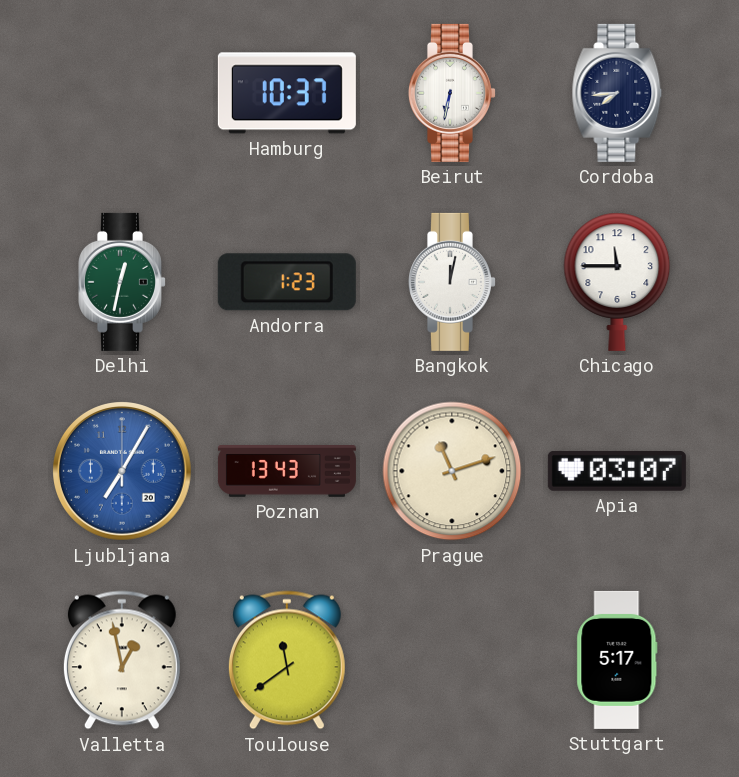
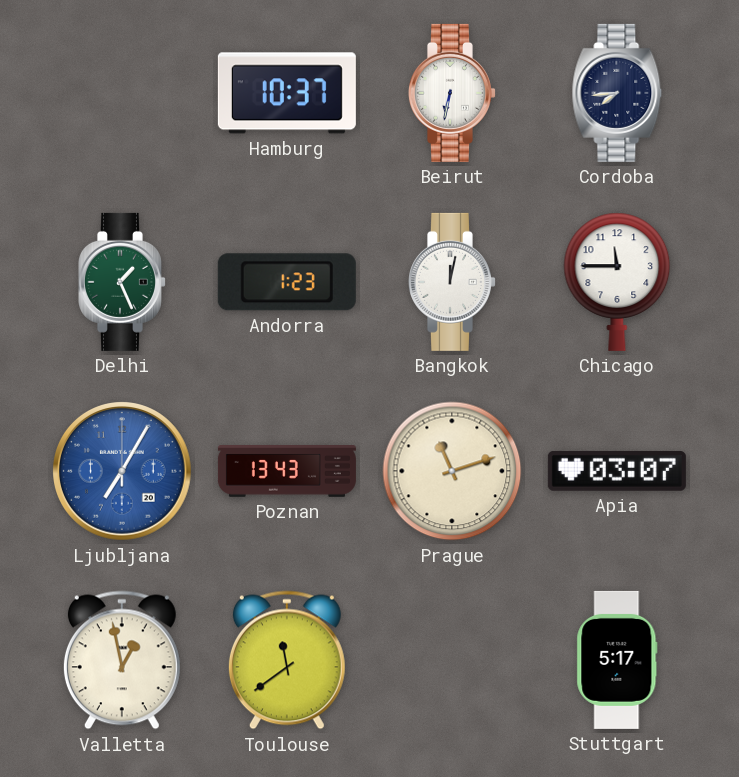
Delhi: 12:32 -> 1:26
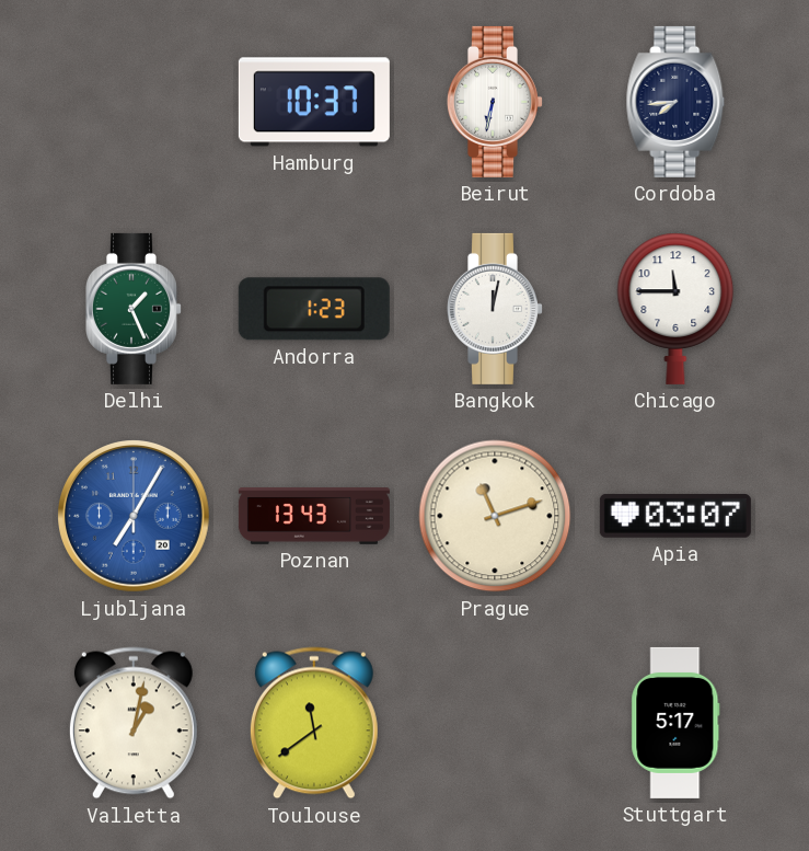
Valletta: 12:58 -> 1:02
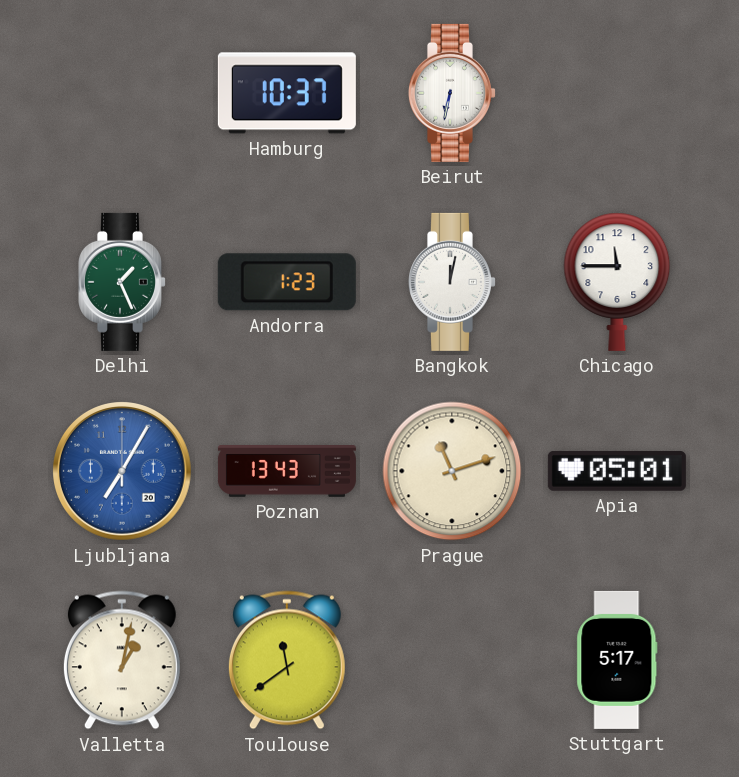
Cordoba: 7:44 -> none
Apia: 03:07 -> 05:01
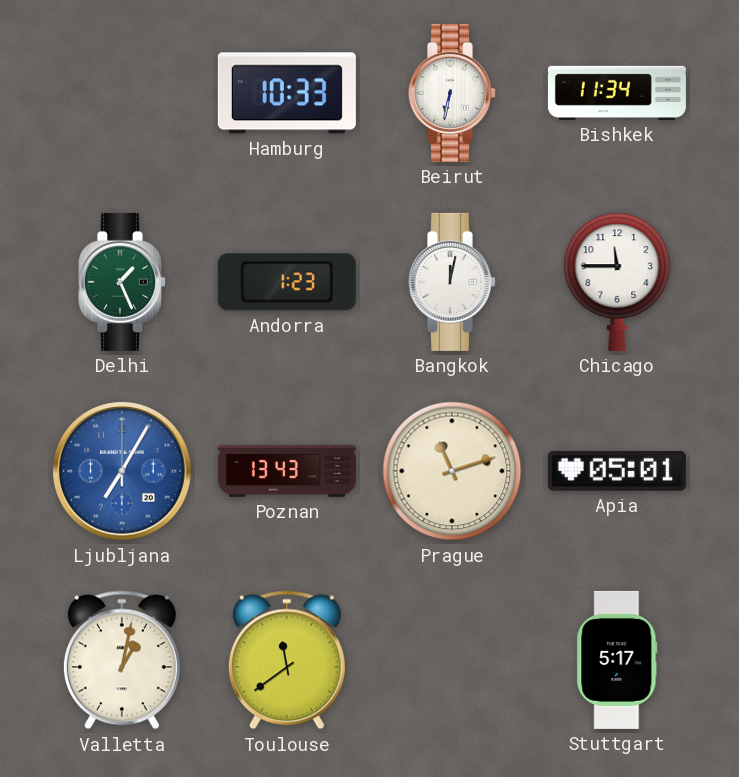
Hamburg: 10:37 -> 10:33
Bishkek: none -> 11:34
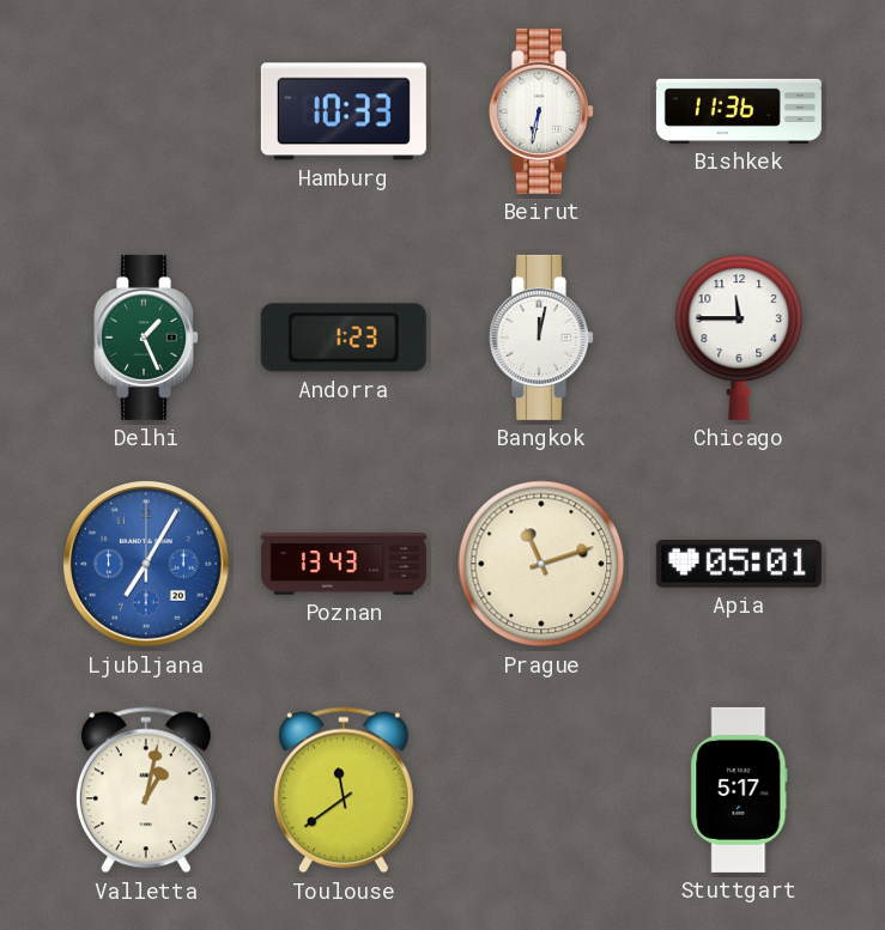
Bishkek: 11:34 -> 11:36
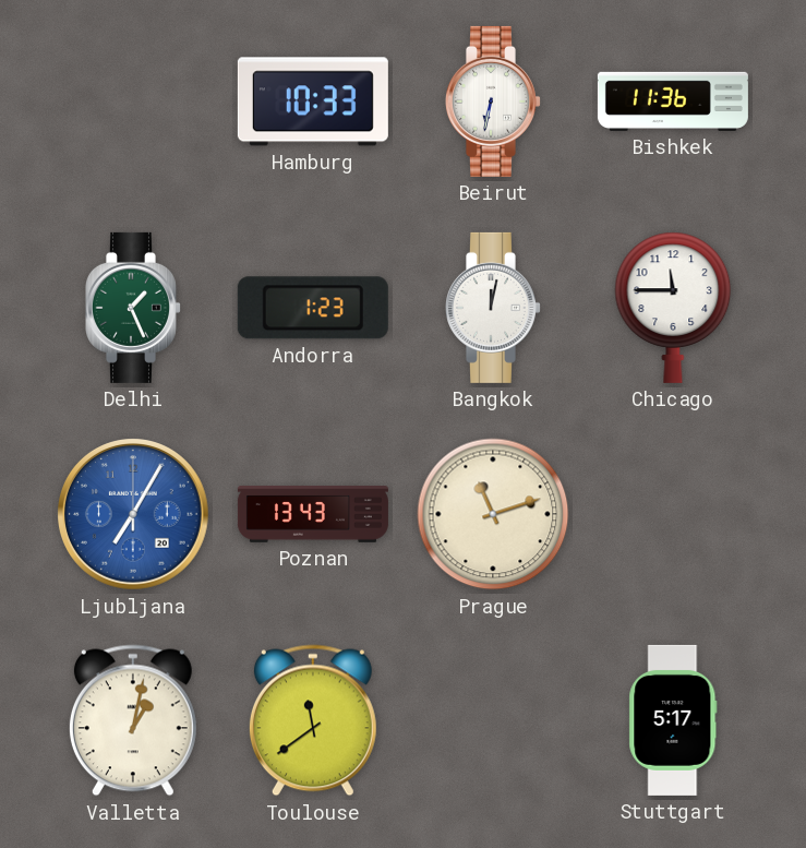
Apia: 05:01 -> none
